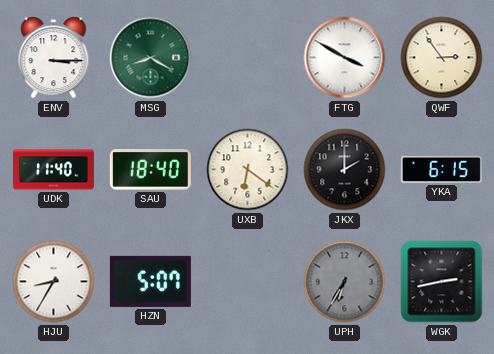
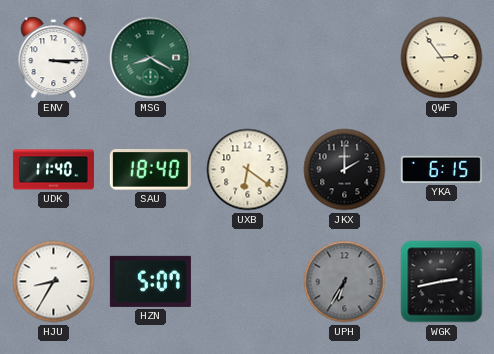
FTG: 3:50 -> none
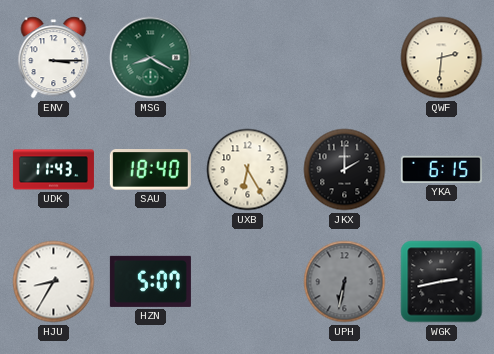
QWF: 2:54 -> 2:31
UDK: 11:40 -> 11:43
UXB: 6:21 -> 6:25
UPH: 6:35 -> 6:32
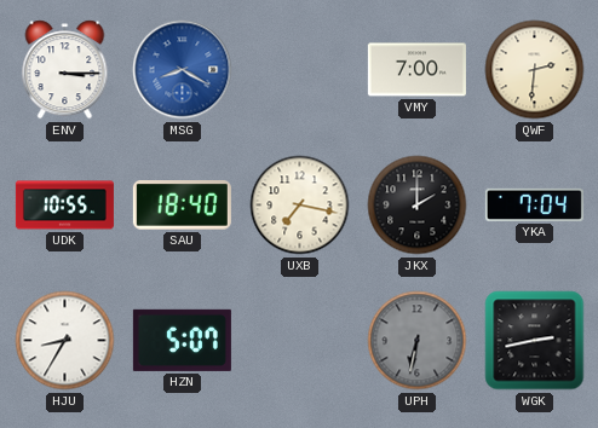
MSG dial: green -> blue
VMY: none -> 7:00
UDK: 11:43 -> 10:55
UXB: 6:25 -> 7:17
YKA: 6:15 -> 7:04
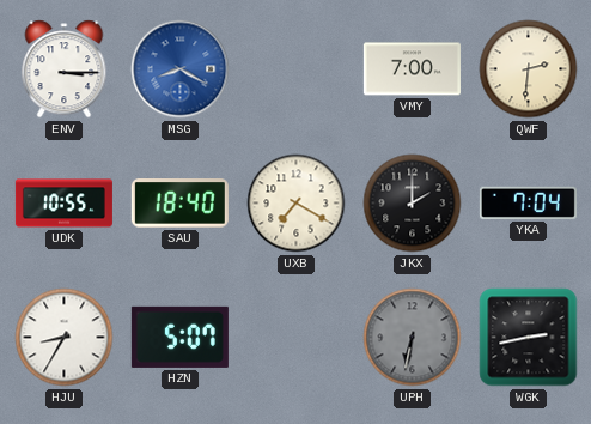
UXB: 7:17 -> 7:20
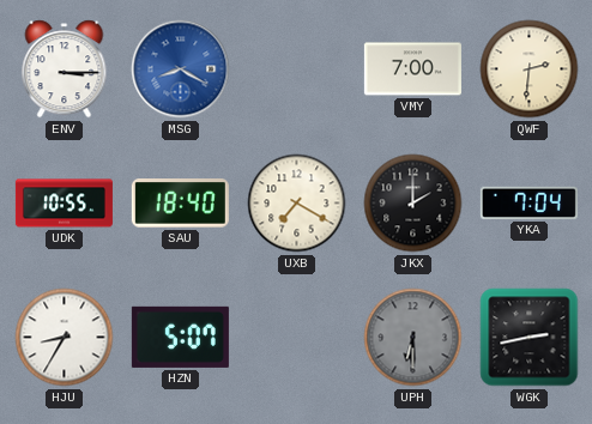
UPH: 6:32 -> 6:30
